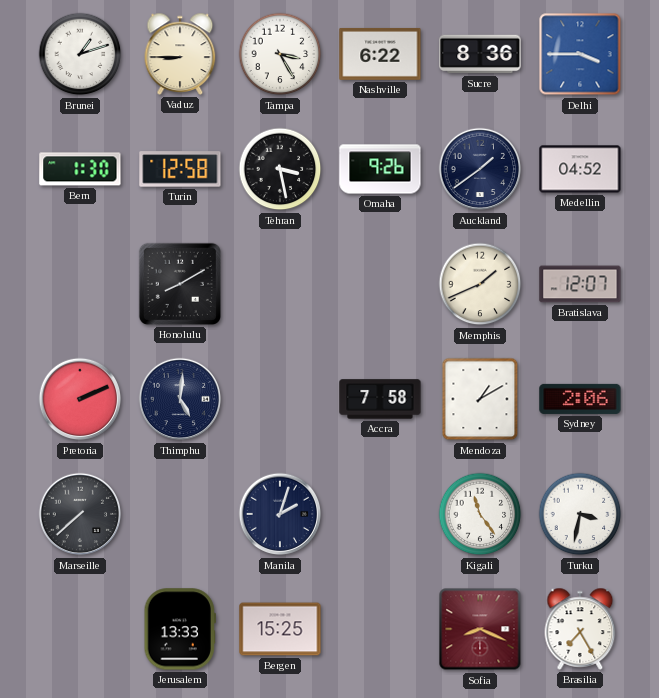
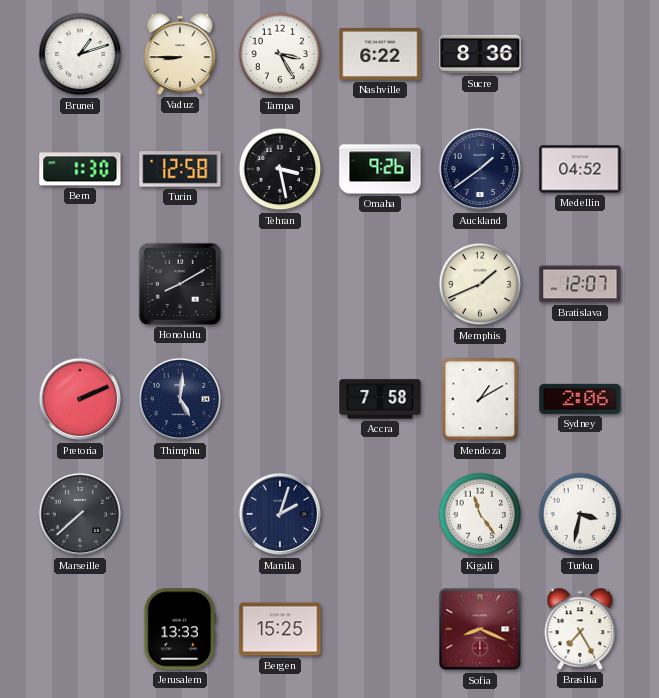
Delhi: 3:45 -> none
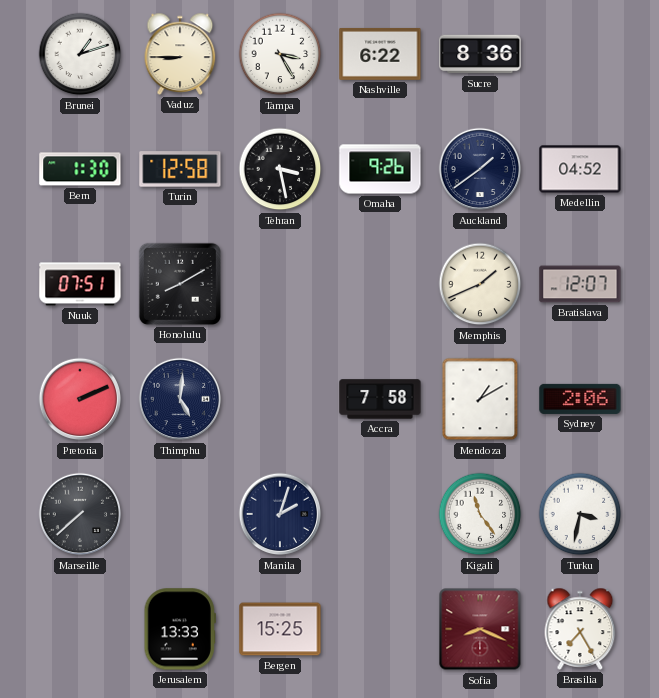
Nuuk: none -> 07:51
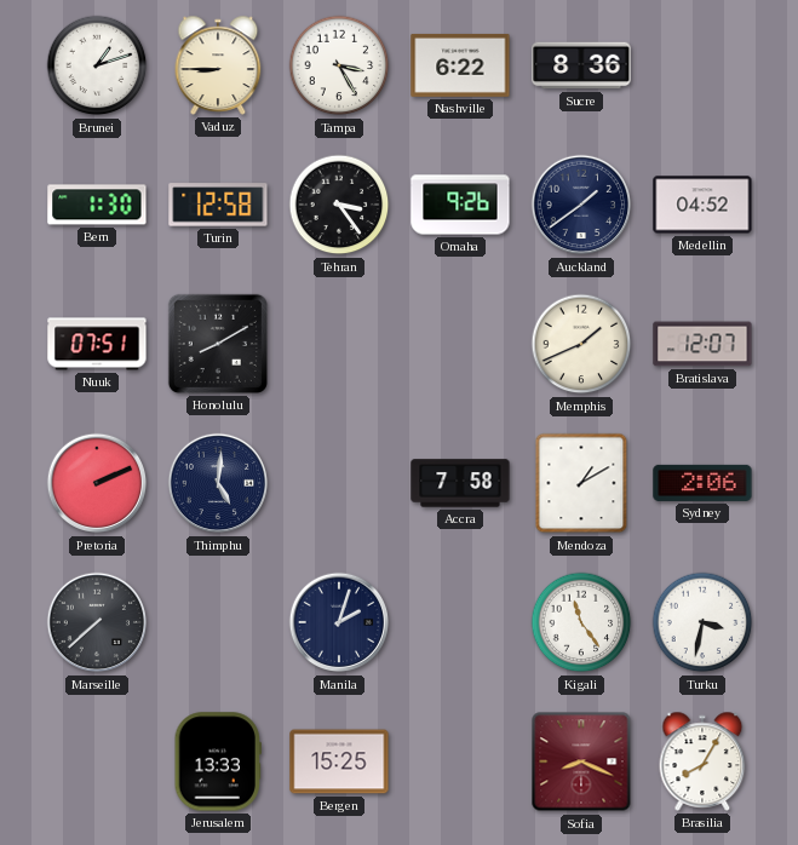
Tehran: 3:28 -> 3:24
Brasilia: 7:25 -> 8:05
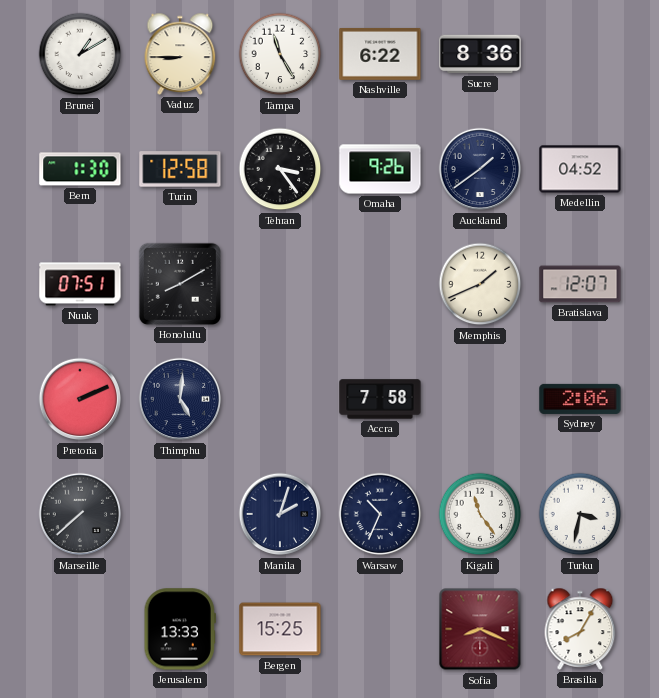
Brunei: 1:12 -> 1:10
Tampa: 3:25 -> 11:25
Mendoza: 1:10 -> none
Warsaw: none -> 10:34
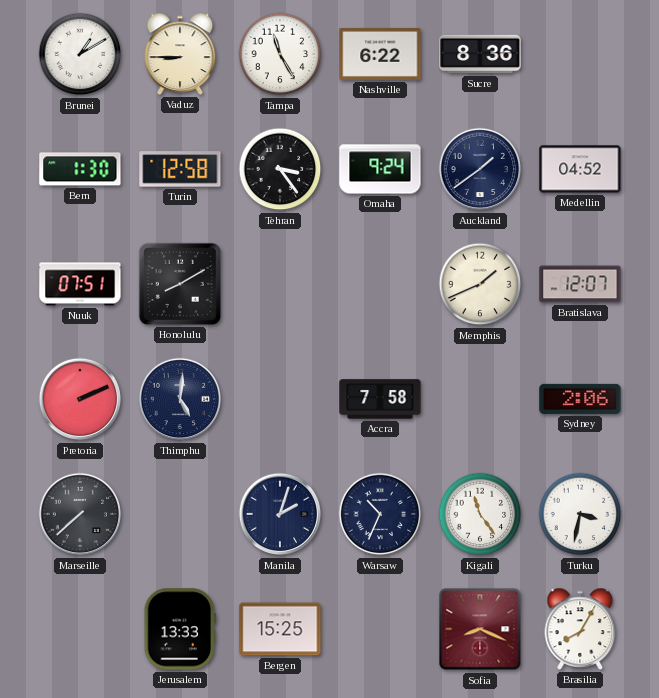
Omaha: 9:26 -> 9:24
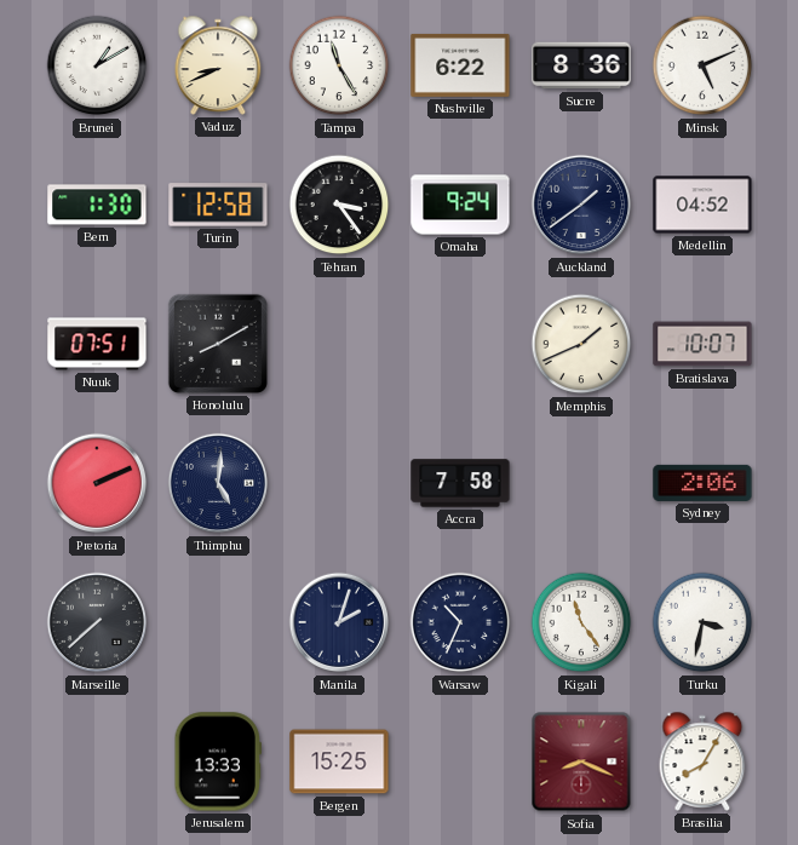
Vaduz: 8:45 -> 8:41
Minsk: none -> 5:11
Bratislava: 12:07 -> 10:07
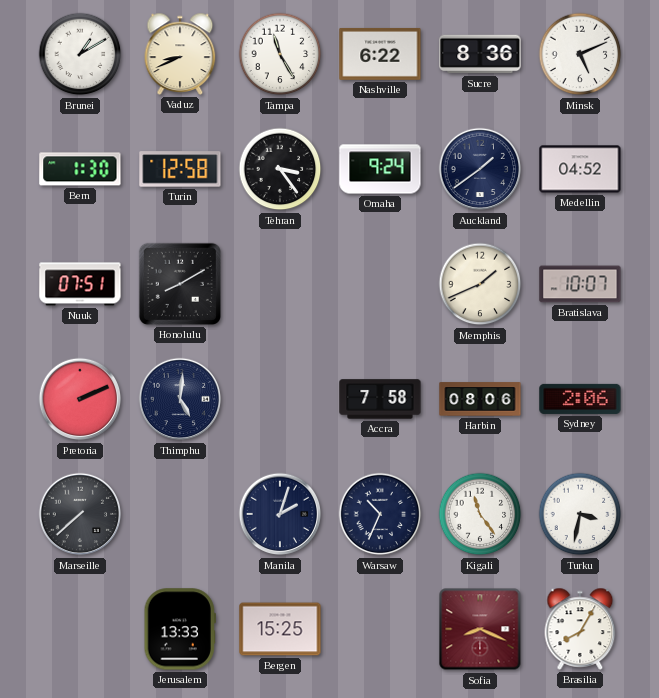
Harbin: none -> 08:06
